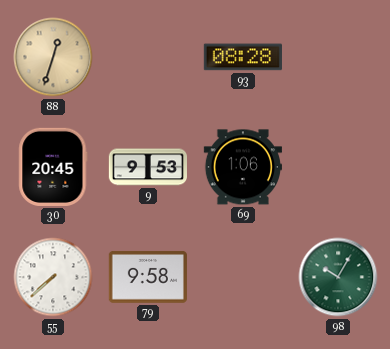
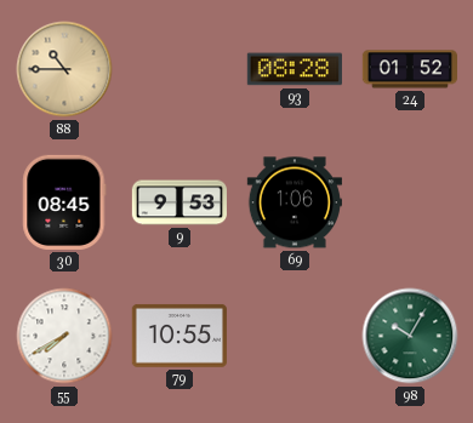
88: 12:33 -> 10:45
24: none -> 01:52
30: 20:45 -> 08:45
55: 7:38 -> 7:40
79: 9:58 -> 10:55
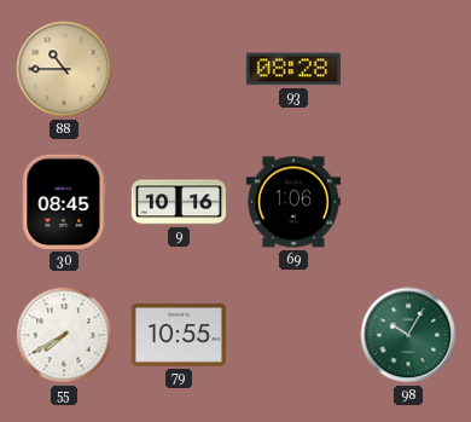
24: 01:52 -> none
9: 9:53 -> 10:16
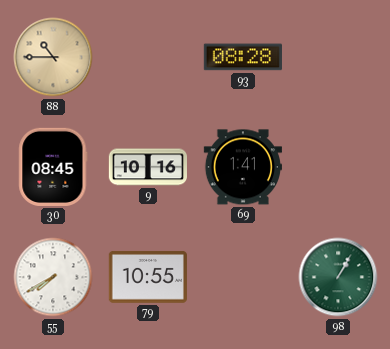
69: 1:06 -> 1:41
98: 10:05 -> 1:05
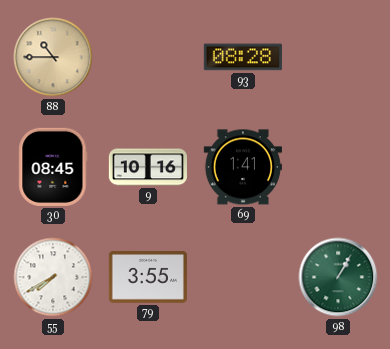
79: 10:55 -> 3:55
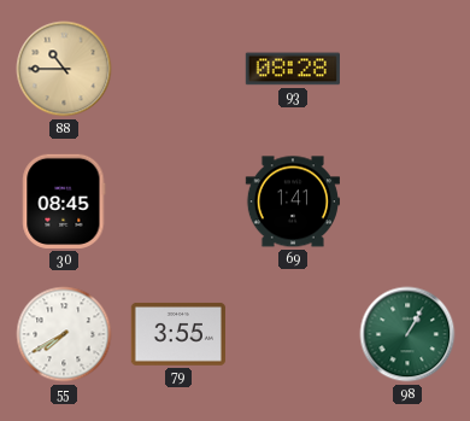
9: 10:16 -> none
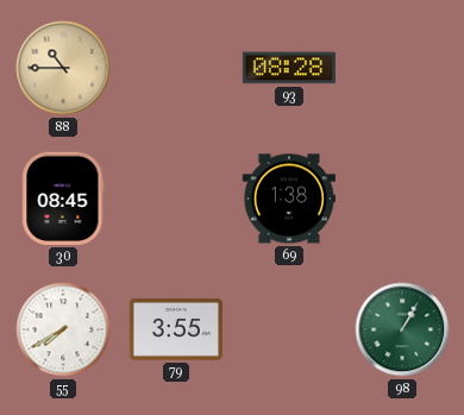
69: 1:41 -> 1:38
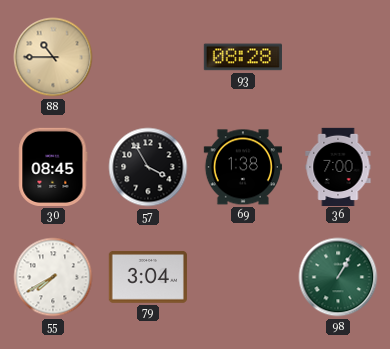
57: none -> 3:55
36: none -> 7:00
79: 3:55 -> 3:04
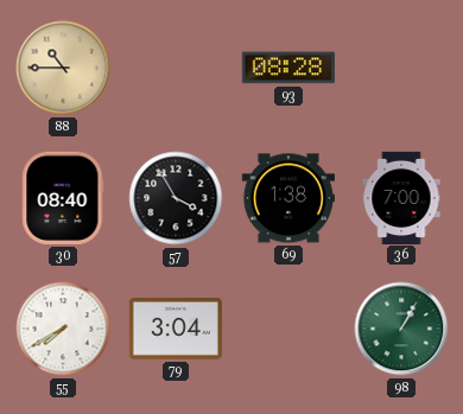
30: 08:45 -> 08:40
